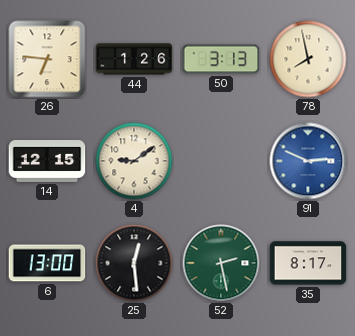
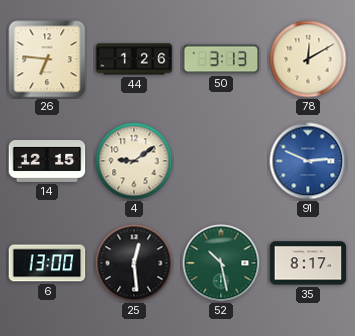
78: 7:58 -> 12:10
52: 2:28 -> 10:28
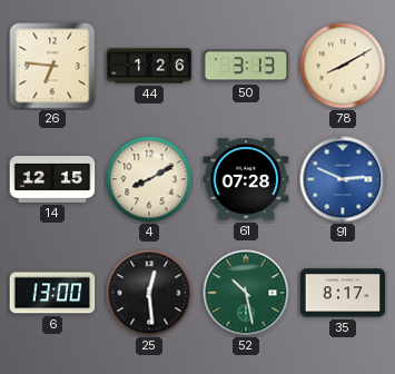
78: 12:10 -> 8:10
4: 9:09 -> 8:10
61: none -> 07:28
